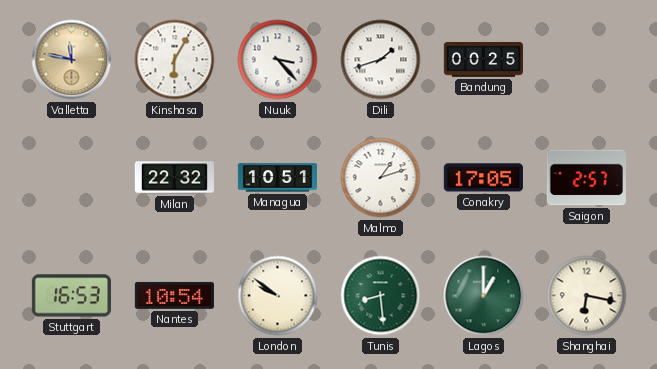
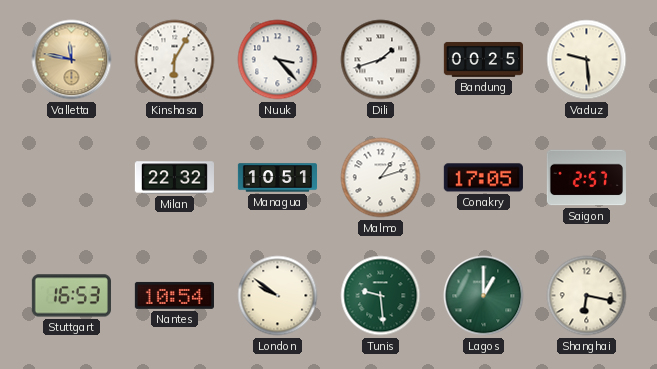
Vaduz: none -> 9:29
Tunis: 8:29 -> 9:29
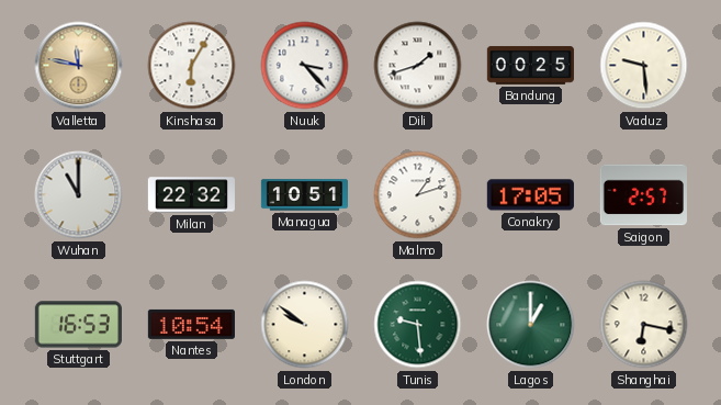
Wuhan: none -> 11:00
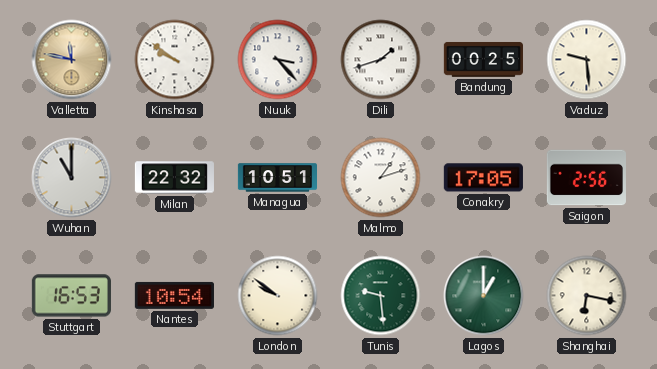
Kinshasa: 6:05 -> 9:51
Saigon: 2:57 -> 2:56
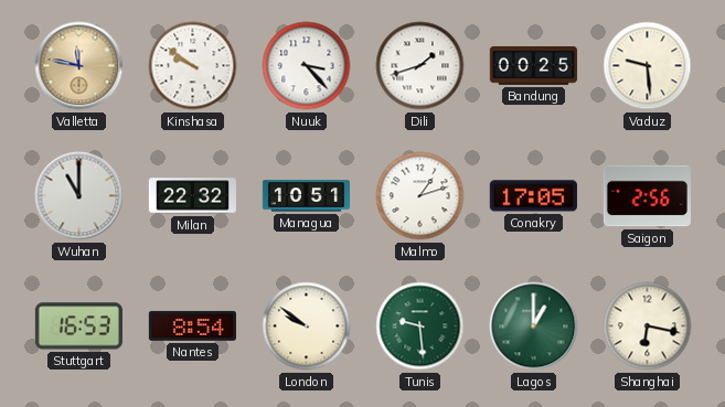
Nantes: 10:54 -> 8:54
